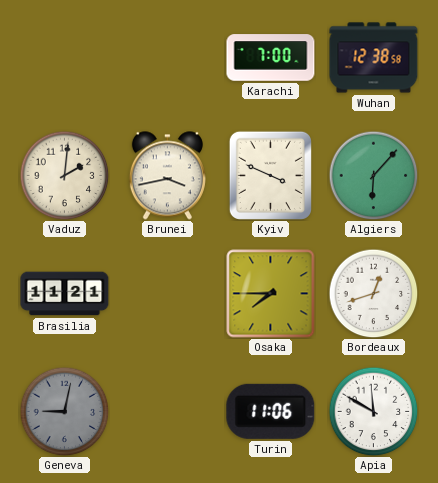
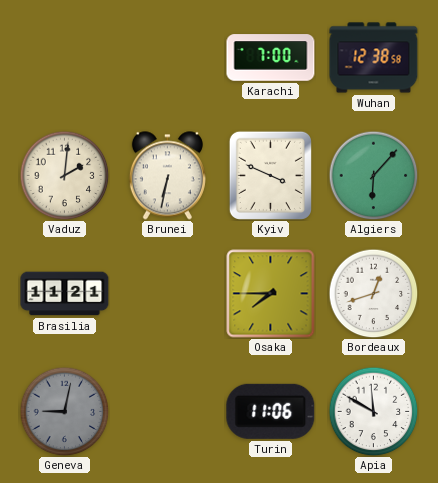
Brunei: 3:43 -> 6:32
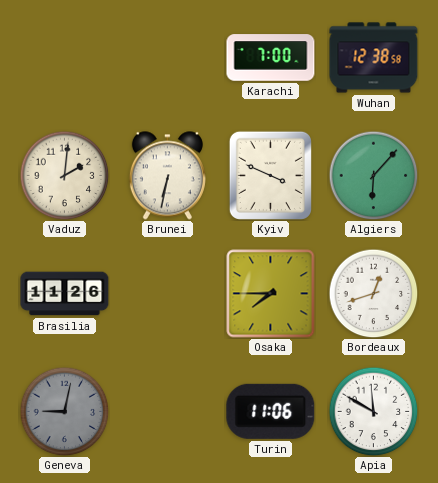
Brasilia: 11:21 -> 11:26
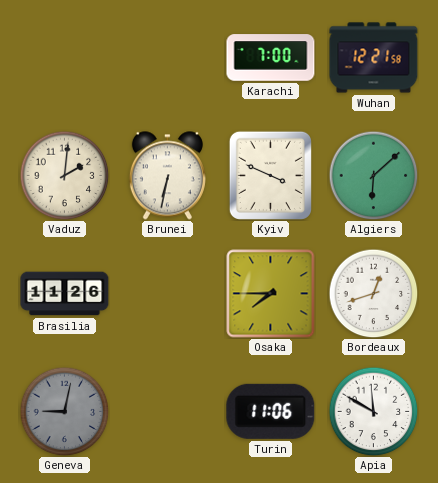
Wuhan: 12:38 -> 12:21
Algiers: 6:07 -> 6:08
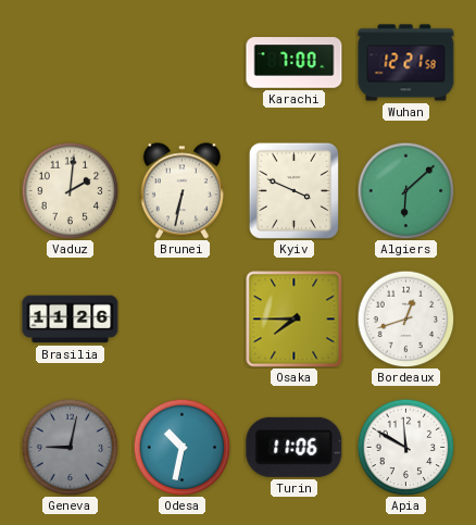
Odesa: none -> 10:32
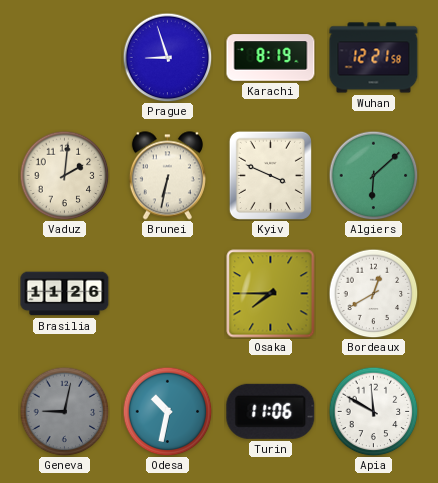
Prague: none -> 8:57
Karachi: 7:00 -> 8:19
Bordeaux: 12:42 -> 12:40
